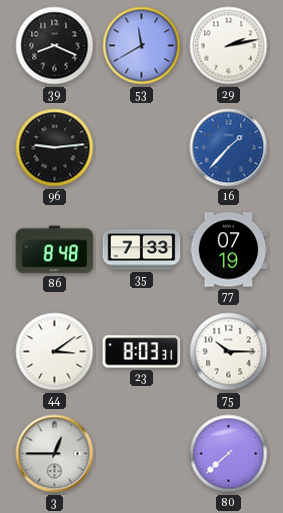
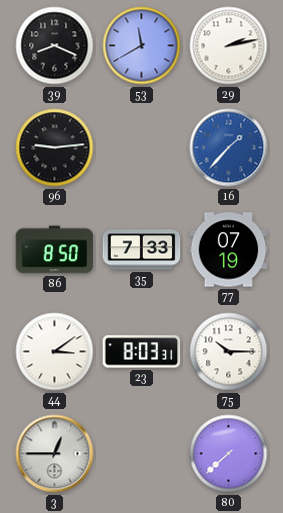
86: 8:48 -> 8:50
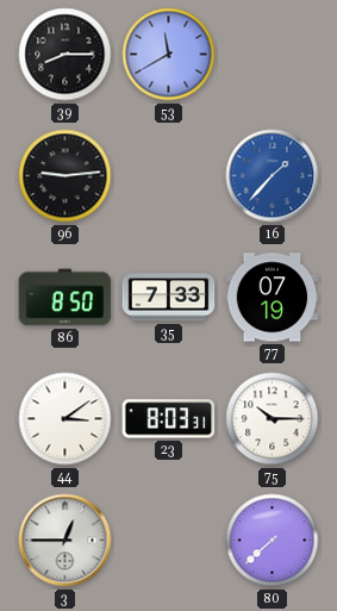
39: 8:19 -> 8:15
29: 2:13 -> none
